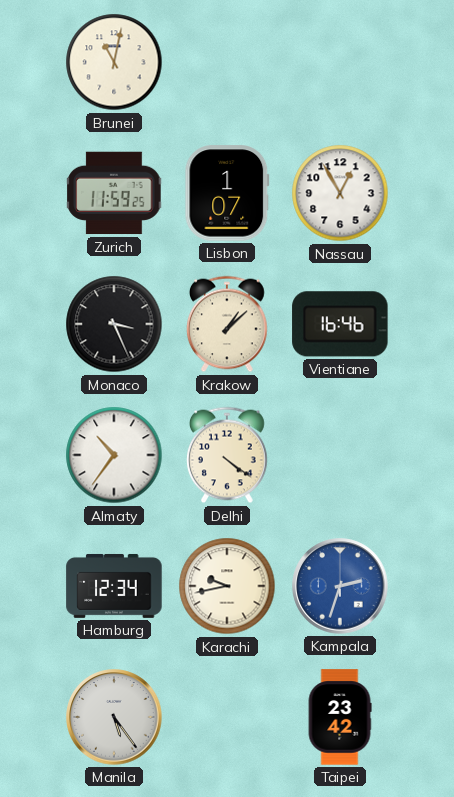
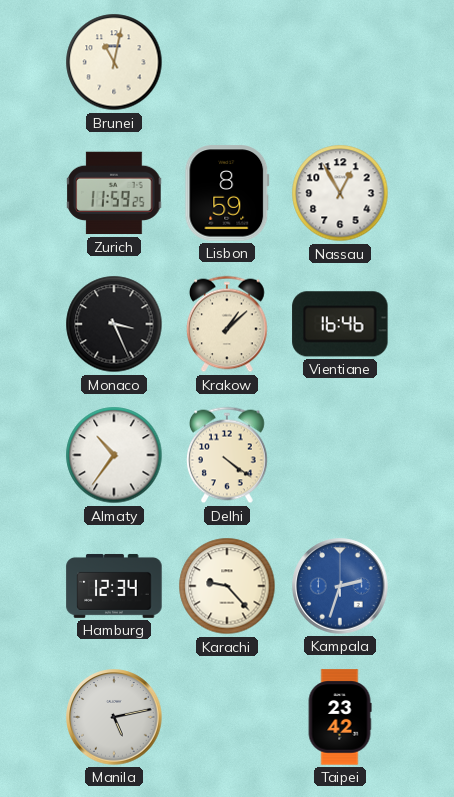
Lisbon: 1:07 -> 8:59
Karachi: 9:43 -> 9:23
Manila: 5:24 -> 5:13
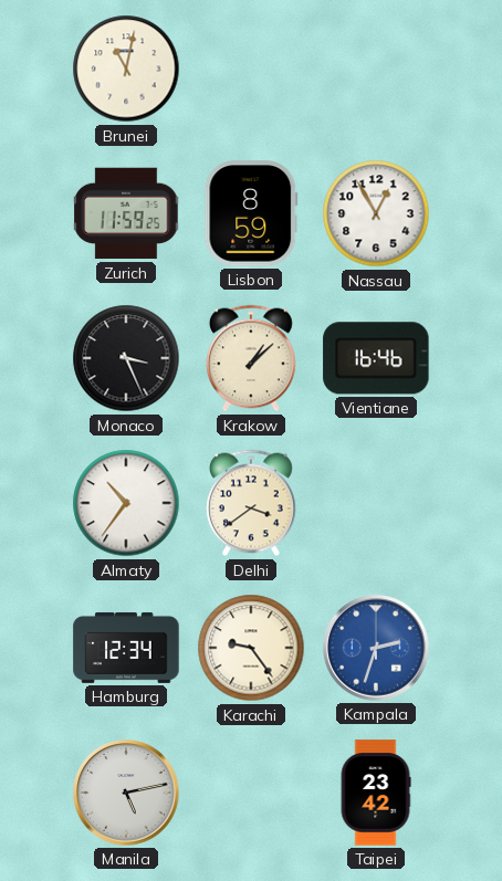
Delhi: 4:21 -> 3:39
Karachi: 9:23 -> 9:24
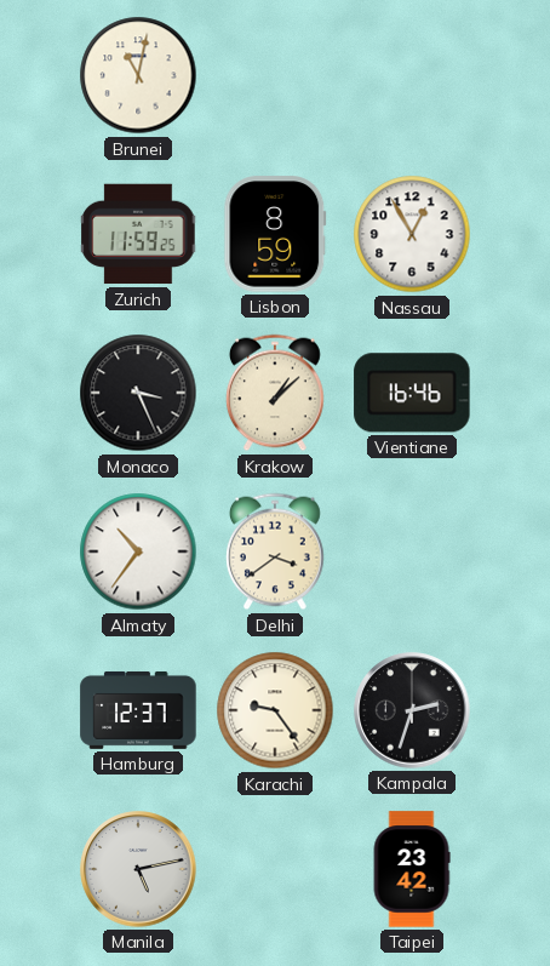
Hamburg: 12:34 -> 12:37
Kampala dial: blue -> black
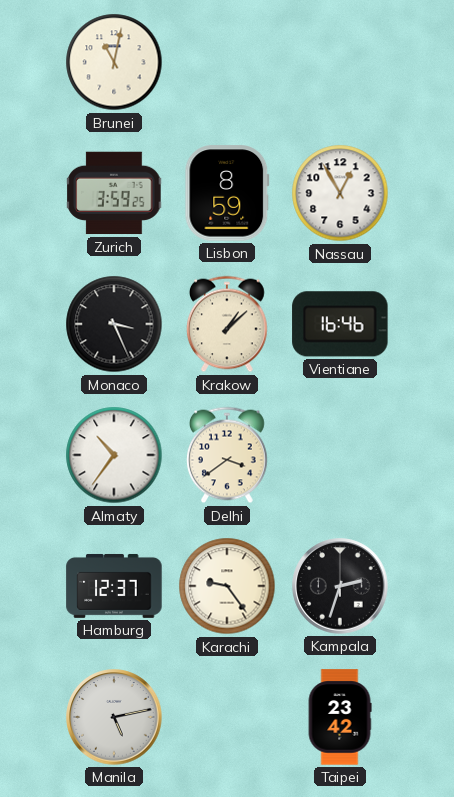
Zurich: 11:59 -> 3:59
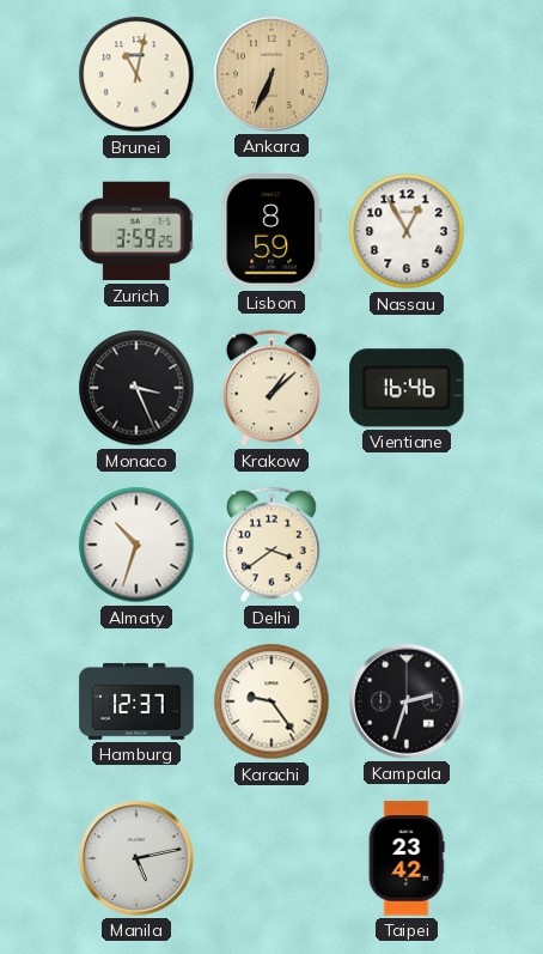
Ankara: none -> 6:34
Almaty: 10:36 -> 10:33
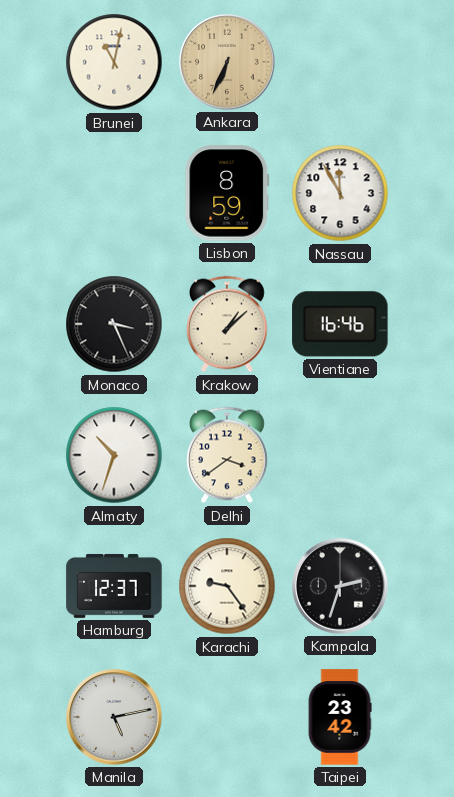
Zurich: 3:59 -> none
Nassau: 12:55 -> 11:55
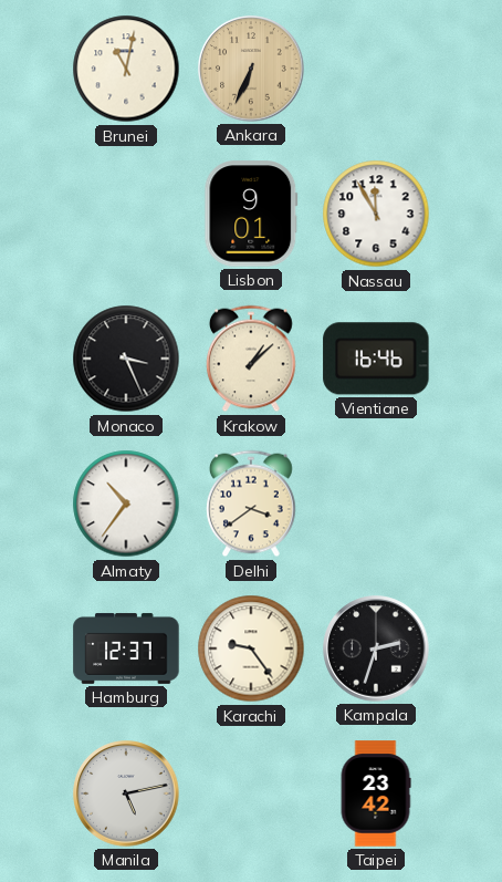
Lisbon: 8:59 -> 9:01
Almaty: 10:33 -> 10:36
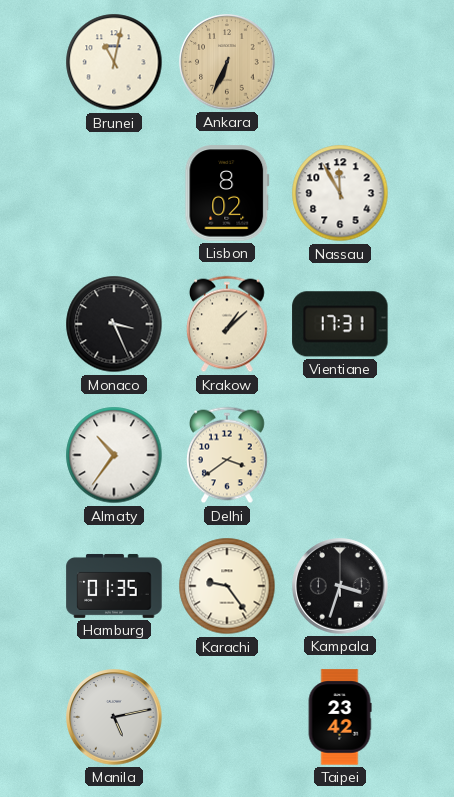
Lisbon: 9:01 -> 8:02
Vientiane: 16:46 -> 17:31
Hamburg: 12:37 -> 01:35
Kampala: 2:33 -> 3:33
